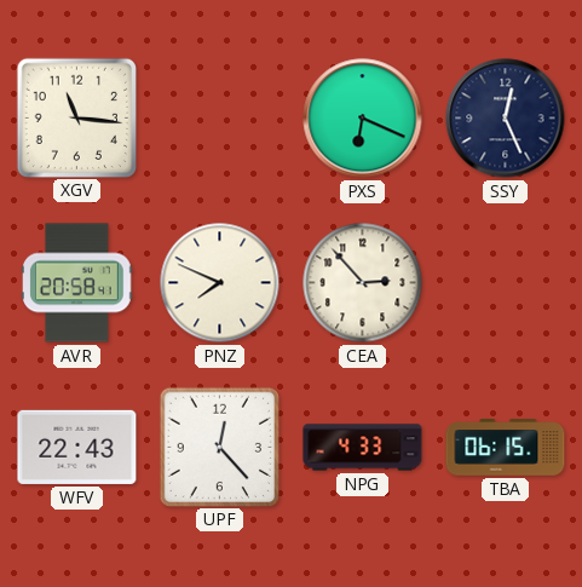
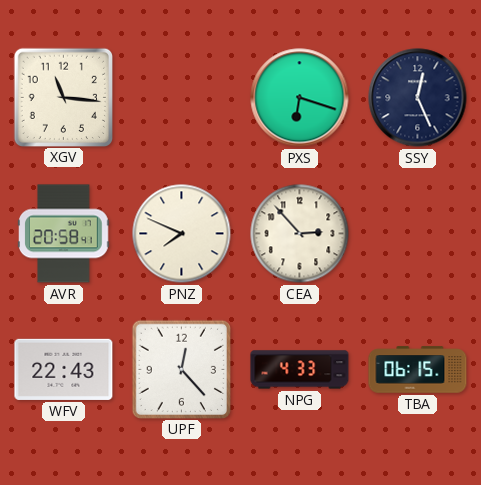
PXS: 6:19 -> 6:18
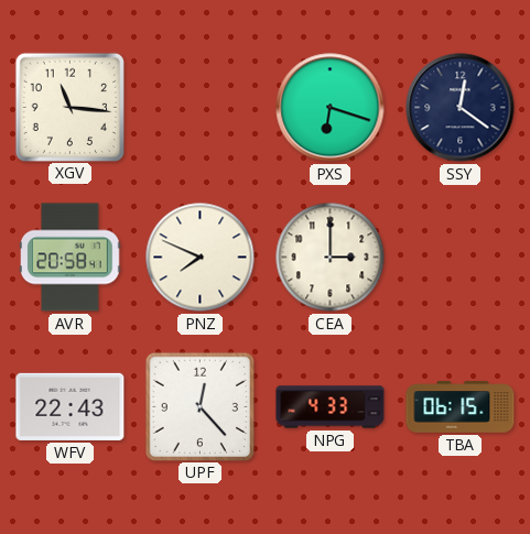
SSY: 12:26 -> 12:21
CEA: 2:53 -> 3:00
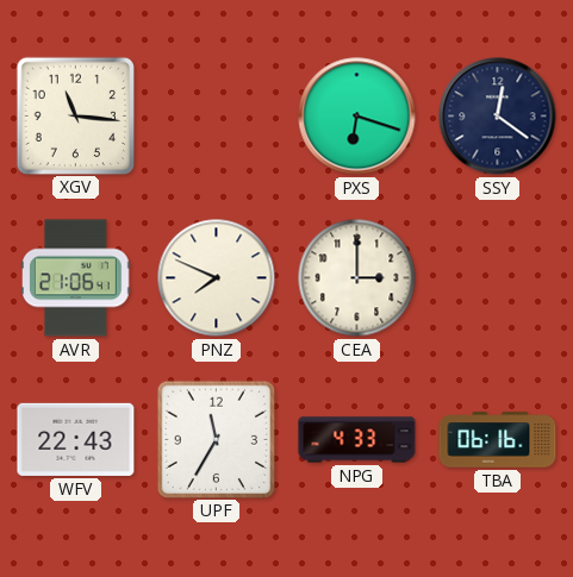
AVR: 20:58 -> 21:06
UPF: 12:23 -> 11:35
TBA: 06:15 -> 06:16
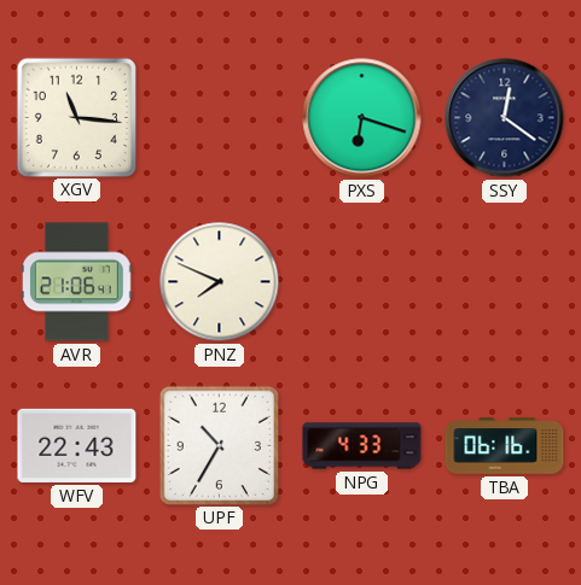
CEA: 3:00 -> none
UPF: 11:35 -> 10:35
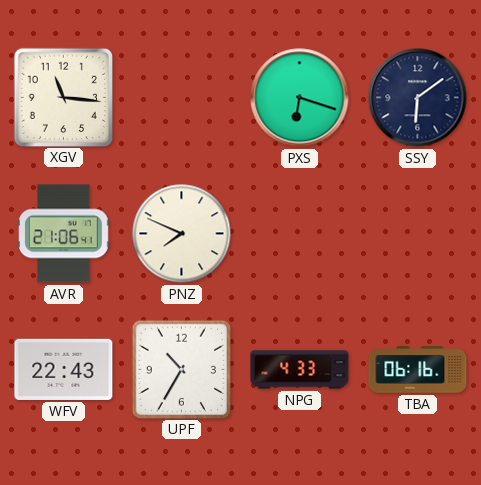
SSY: 12:21 -> 6:09
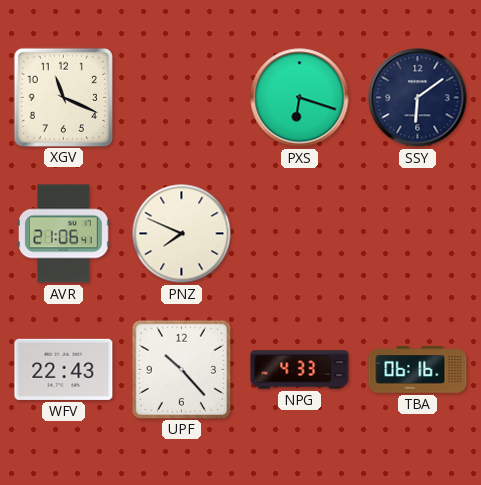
XGV: 11:16 -> 11:19
UPF: 10:35 -> 10:23
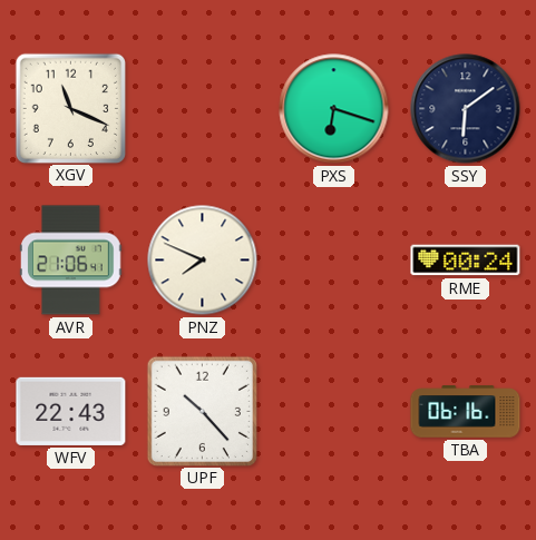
RME: none -> 00:24
NPG: 4:33 -> none
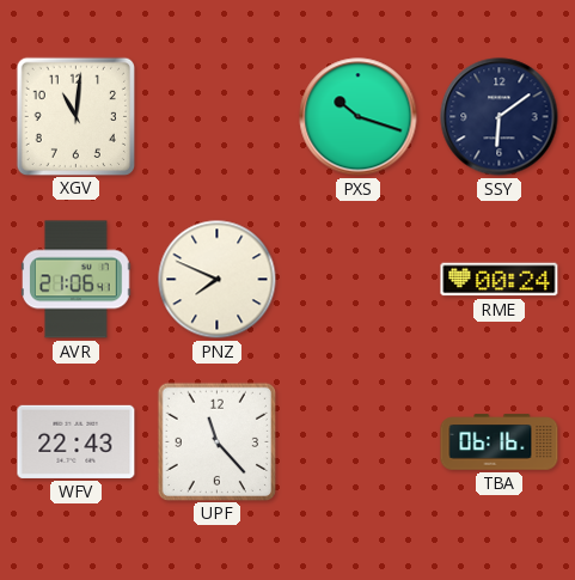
XGV: 11:19 -> 11:01
PXS: 6:18 -> 10:18
UPF: 10:23 -> 11:23
